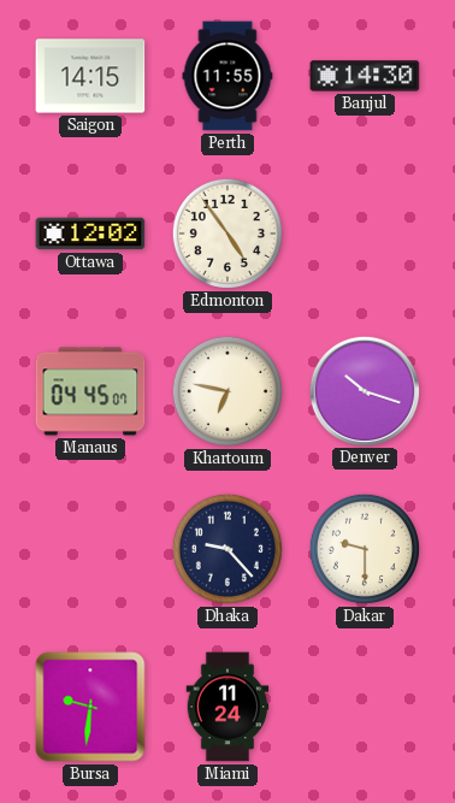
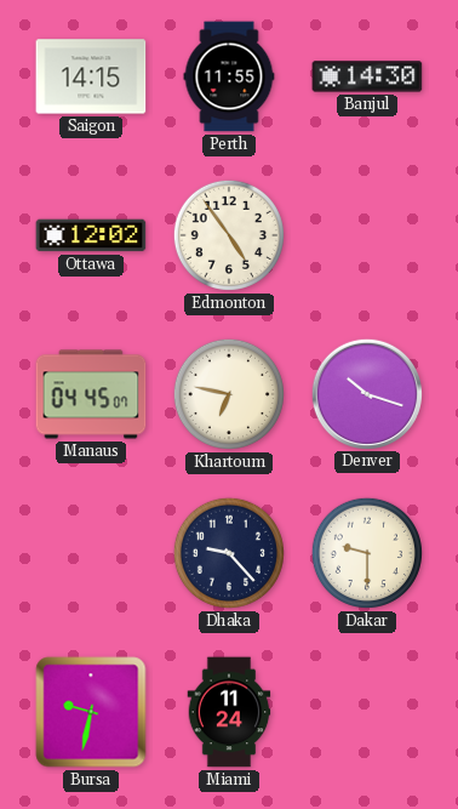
Bursa: 9:31 -> 9:32
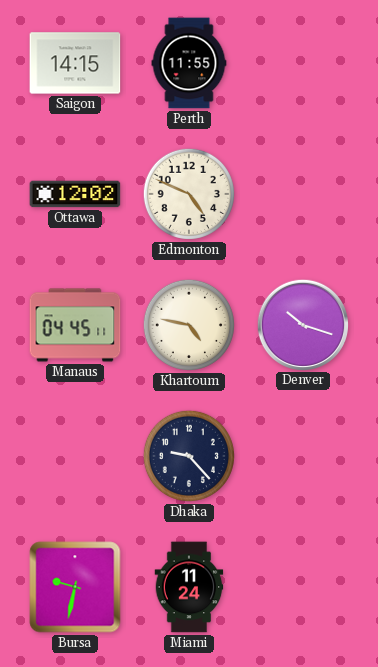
Banjul: 14:30 -> none
Edmonton: 4:54 -> 4:49
Manaus: 04:45:07 -> 04:45:11
Khartoum: 6:47 -> 4:47
Dakar: 9:30 -> none
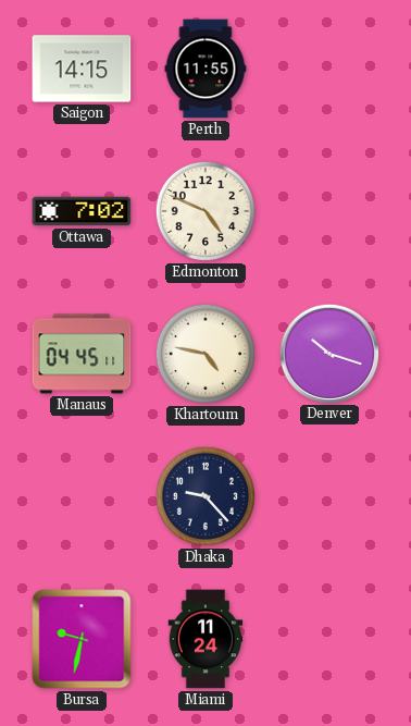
Ottawa: 12:02 -> 7:02
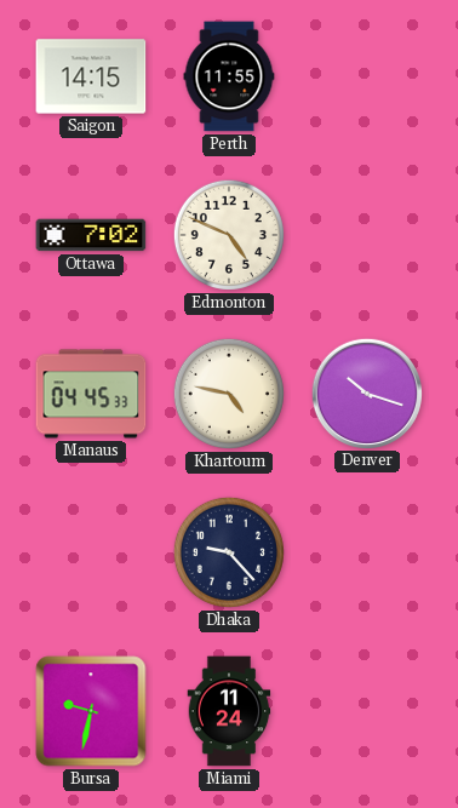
Manaus: 04:45:11 -> 04:45:33
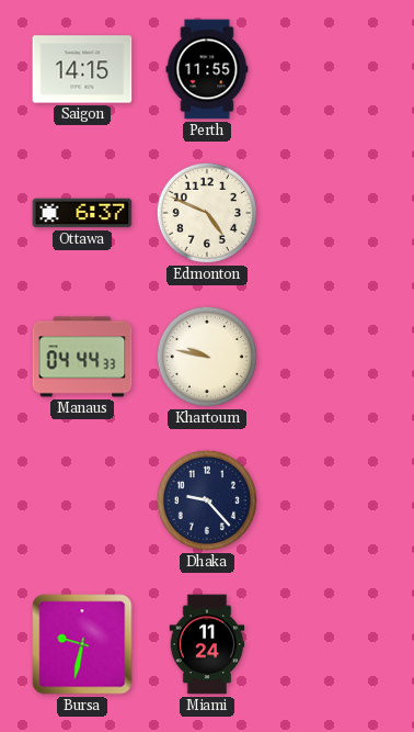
Ottawa: 7:02 -> 6:37
Manaus: 04:45 -> 04:44
Khartoum: 4:47 -> 9:47
Denver: 10:18 -> none
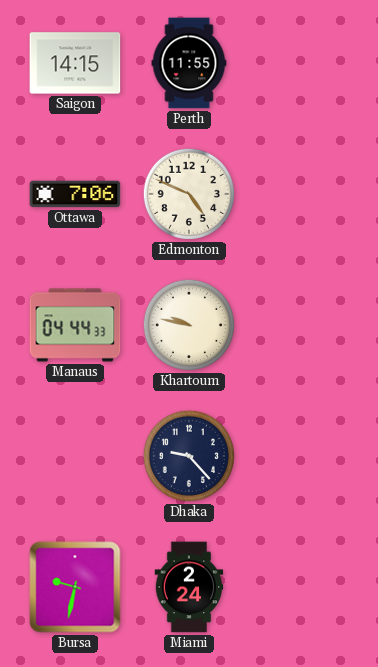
Ottawa: 6:37 -> 7:06
Miami: 11:24 -> 2:24
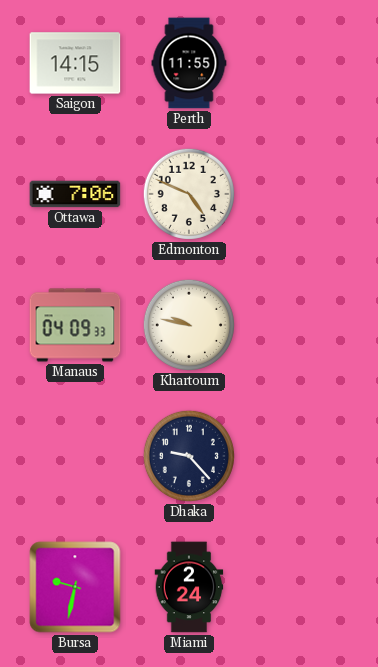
Manaus: 04:44 -> 04:09
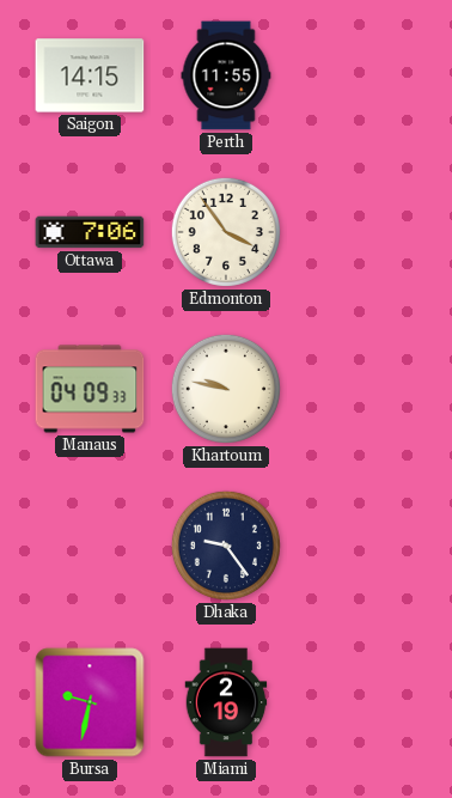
Edmonton: 4:49 -> 3:54
Dhaka: 9:23 -> 9:24
Miami: 2:24 -> 2:19
